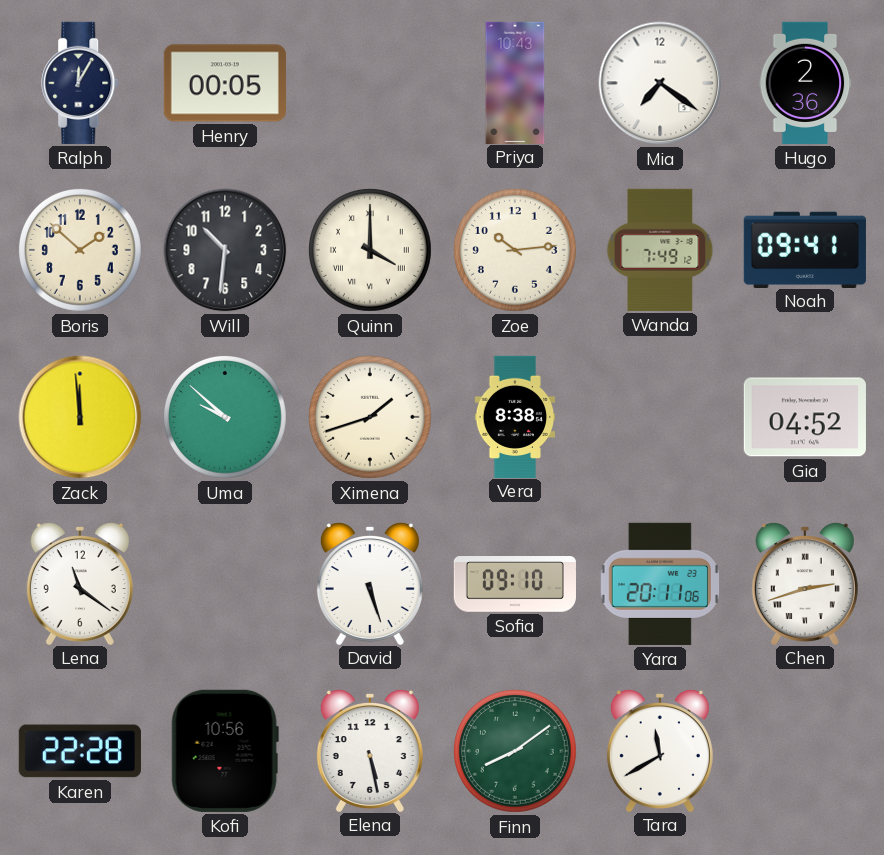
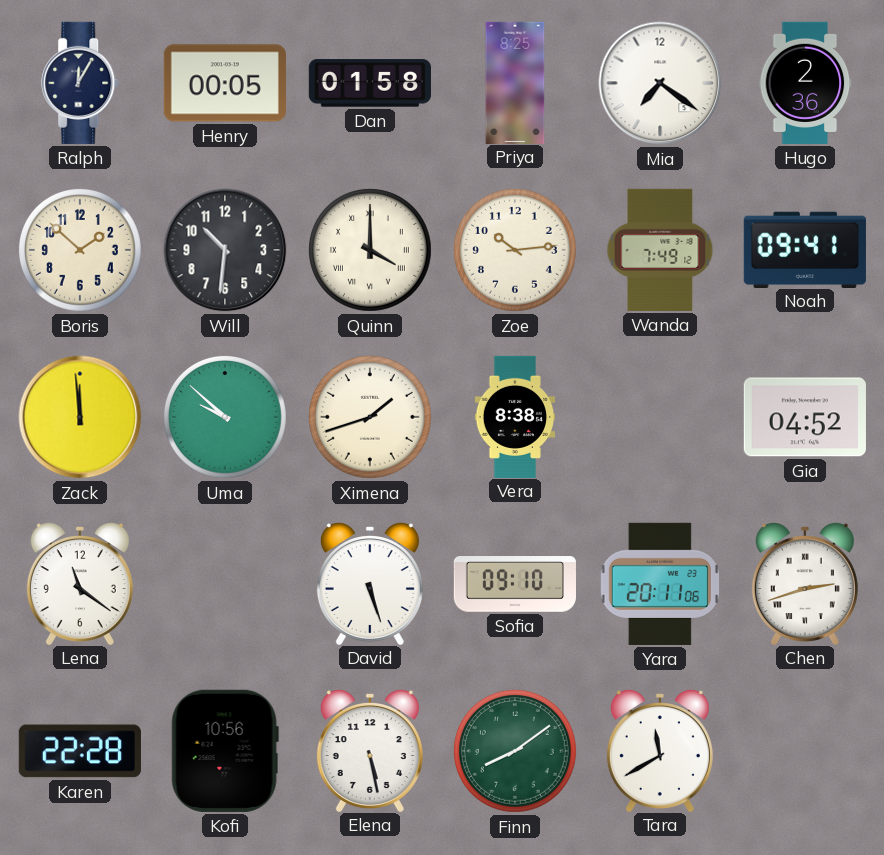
Dan: none -> 01:58
Priya: 10:43 -> 8:25
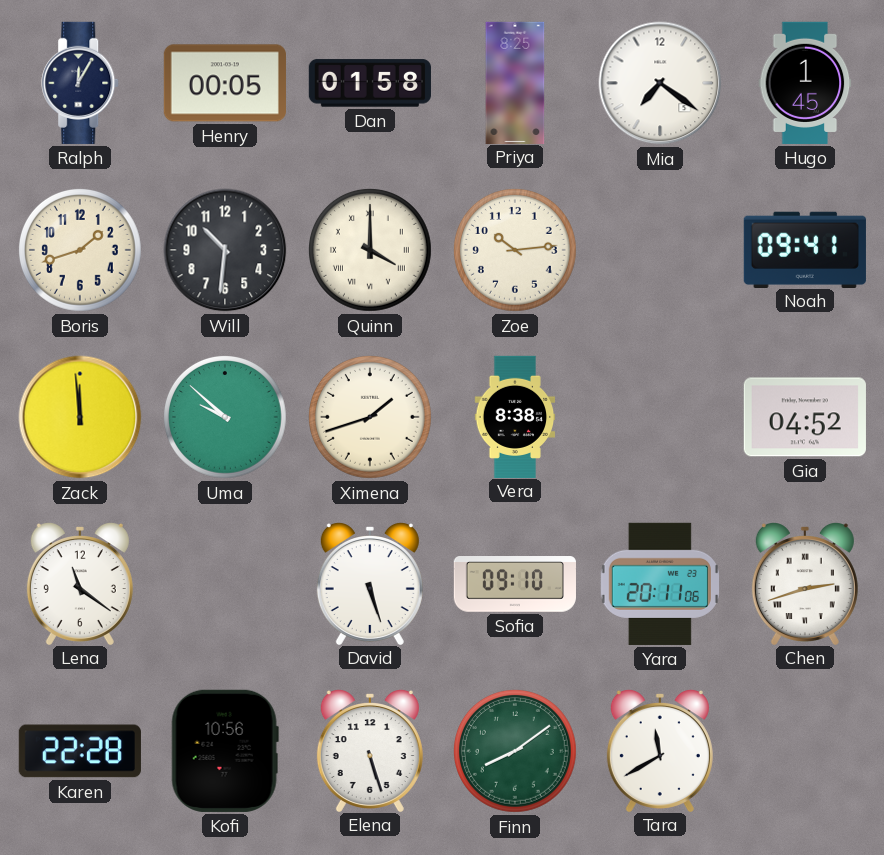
Hugo: 2:36 -> 1:45
Boris: 1:52 -> 1:42
Wanda: 7:49 -> none
Elena: 5:28 -> 5:27
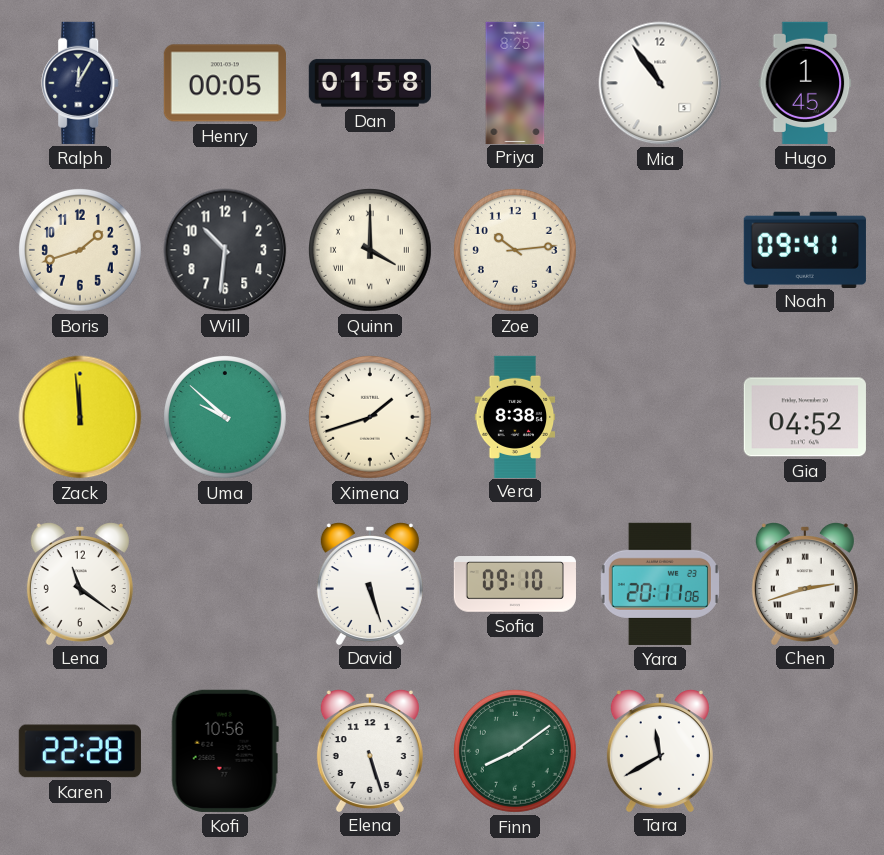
Mia: 7:21 -> 10:54
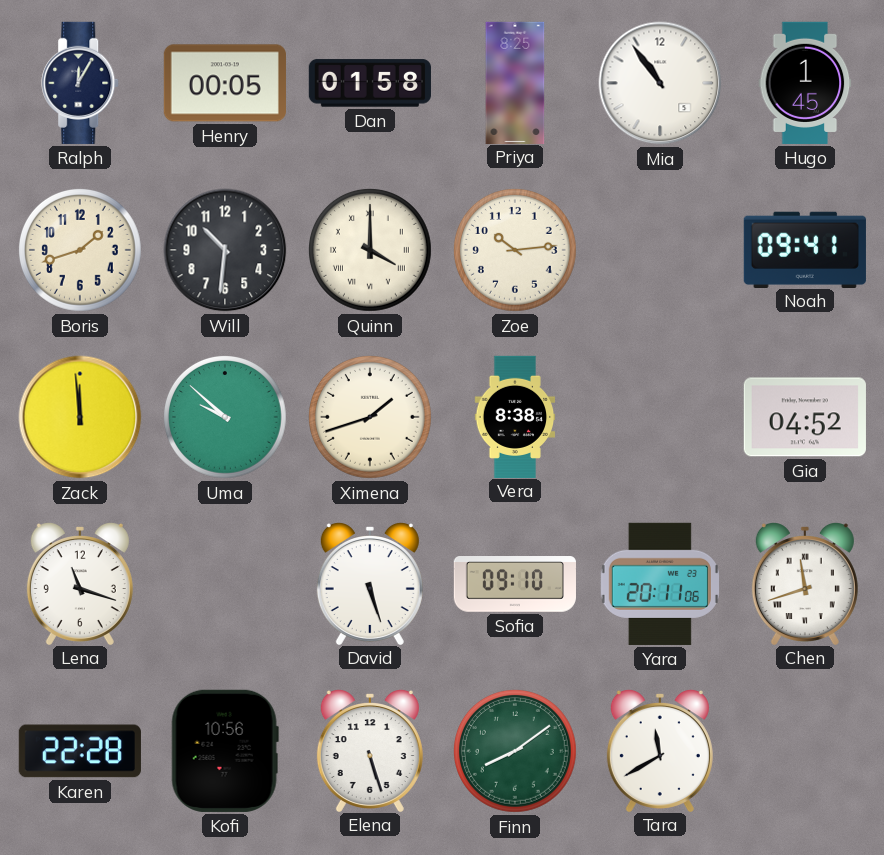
Lena: 11:21 -> 11:18
Chen: 2:42 -> 11:42
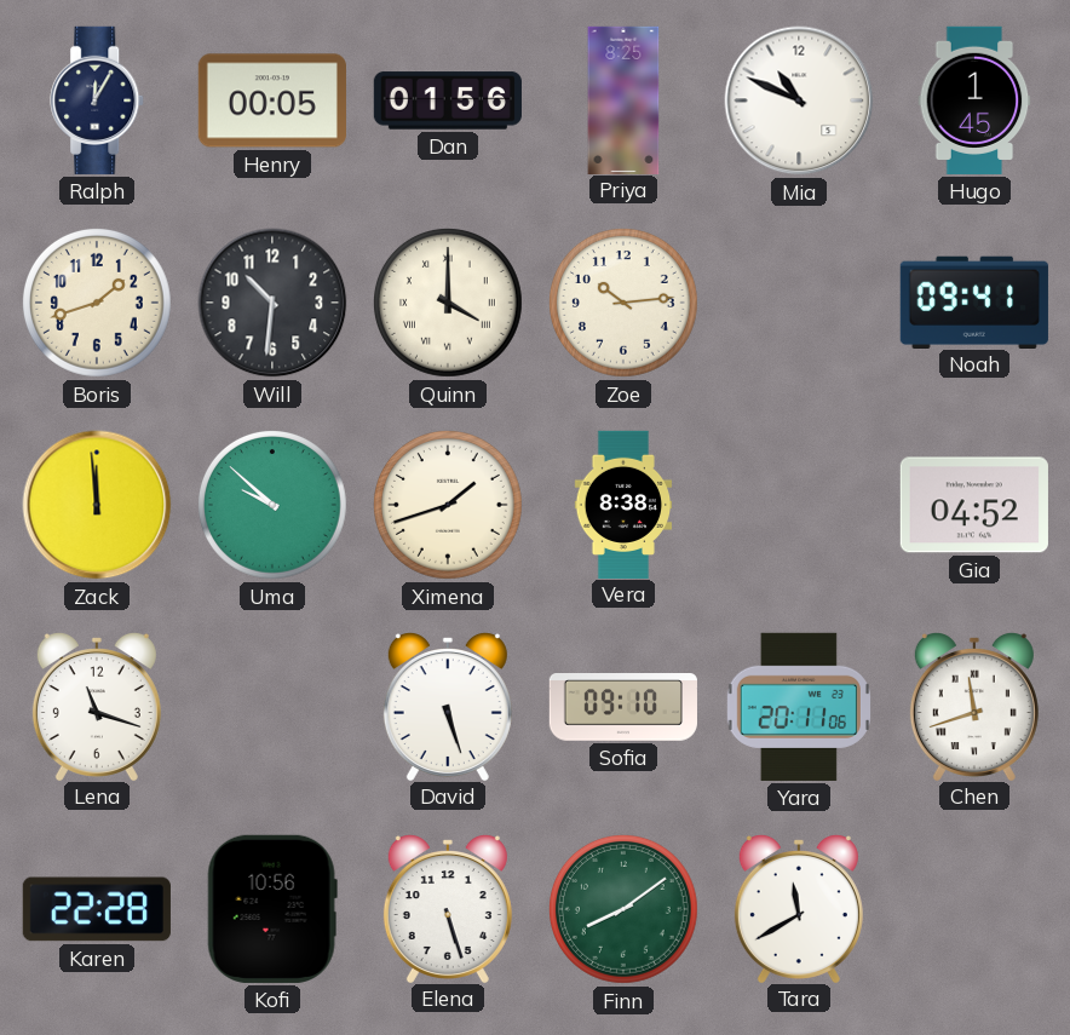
Dan: 01:58 -> 01:56
Mia: 10:54 -> 10:49
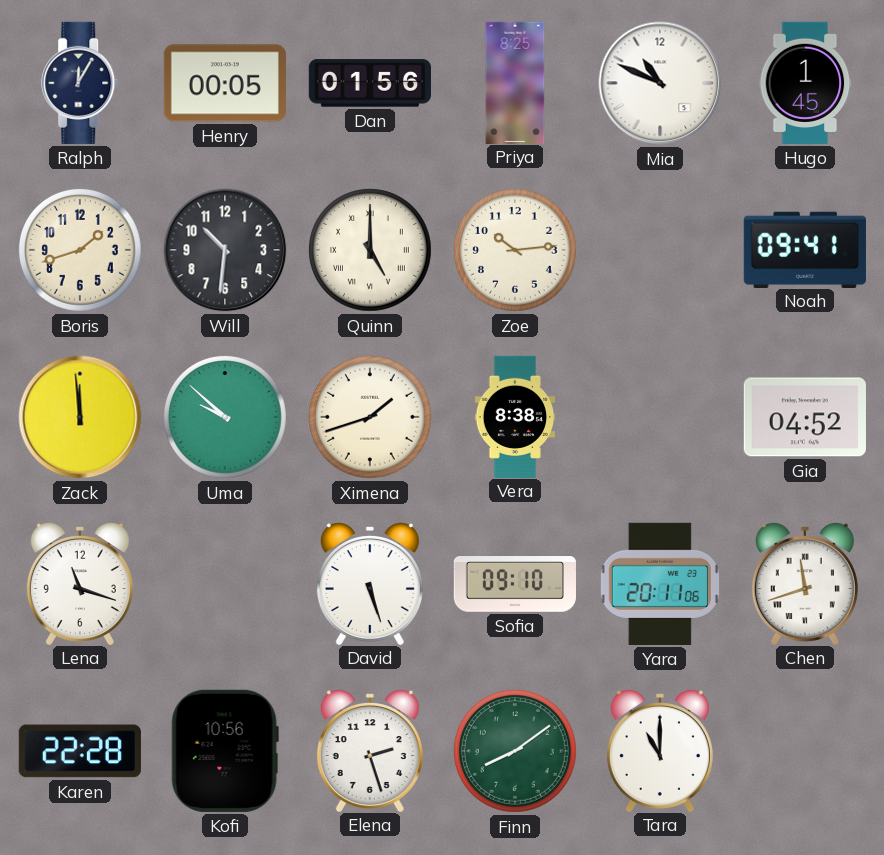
Quinn: 4:00 -> 5:00
Elena: 5:27 -> 2:27
Tara: 11:40 -> 11:00
